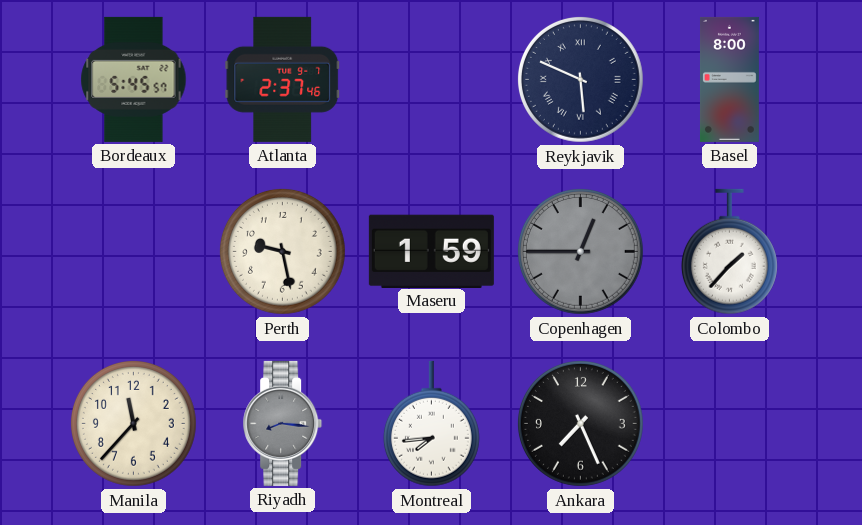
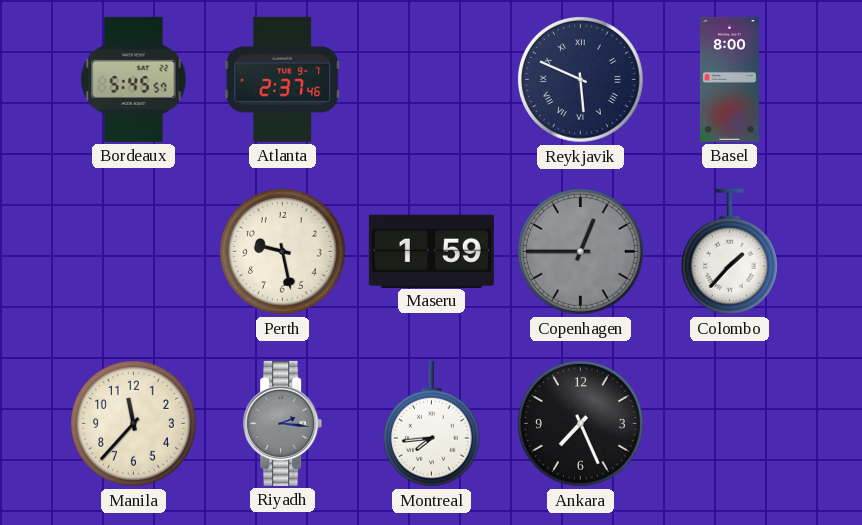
Riyadh: 8:16 -> 2:16
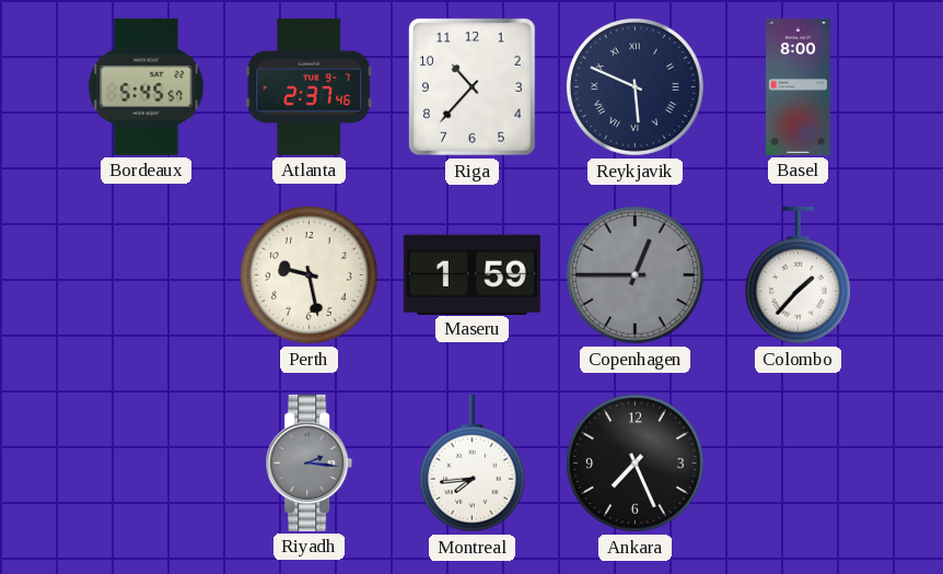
Riga: none -> 10:37
Manila: 11:37 -> none
